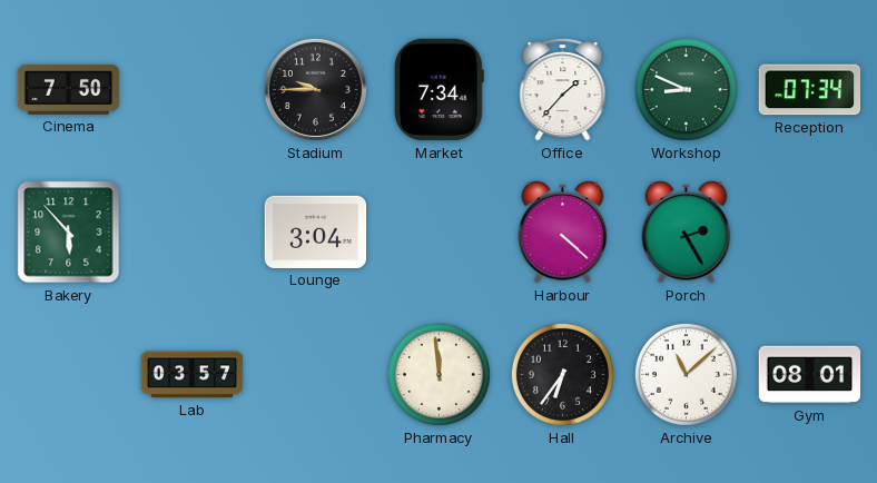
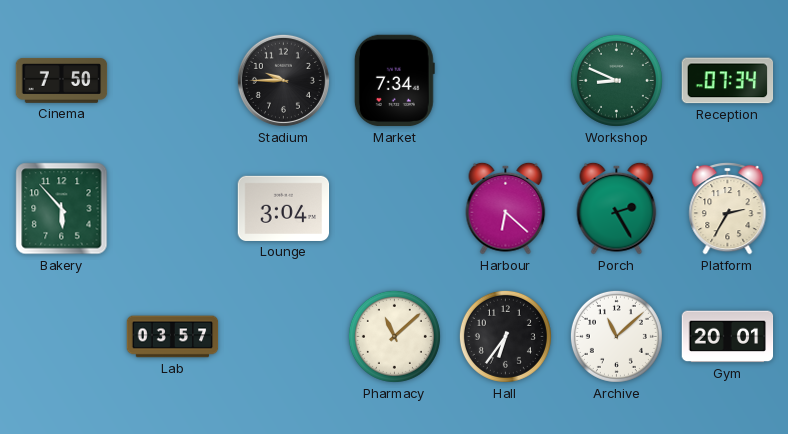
Office: 1:37 -> none
Harbour: 4:22 -> 6:22
Platform: none -> 2:35
Pharmacy: 11:59 -> 11:08
Gym: 08:01 -> 20:01
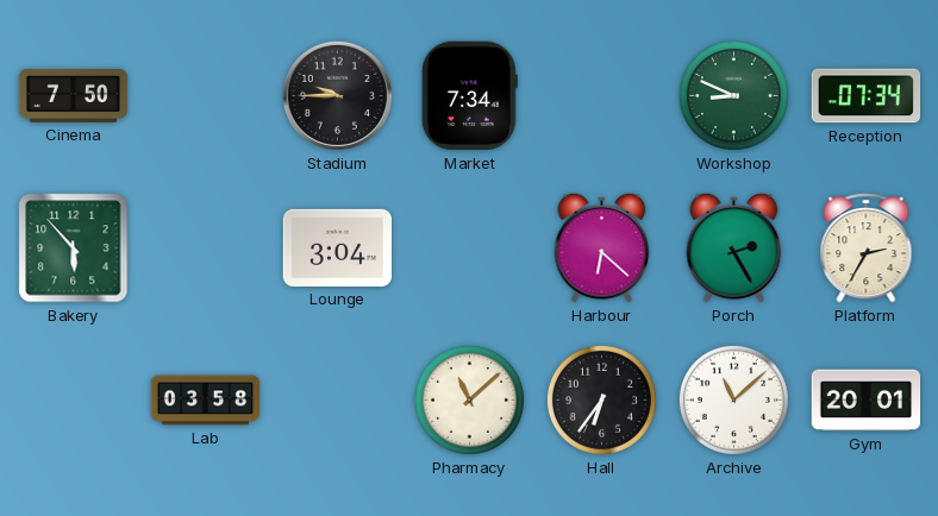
Lab: 03:57 -> 03:58
